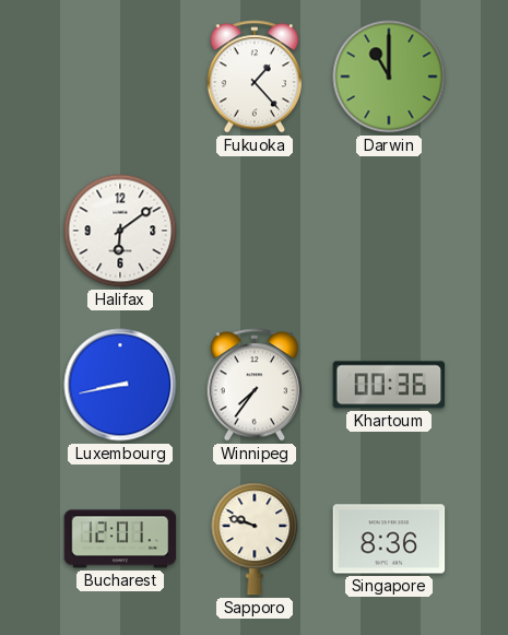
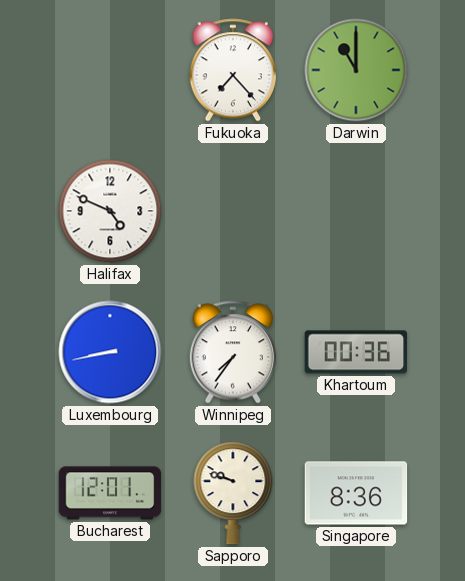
Fukuoka: 1:23 -> 7:23
Halifax: 6:09 -> 4:49
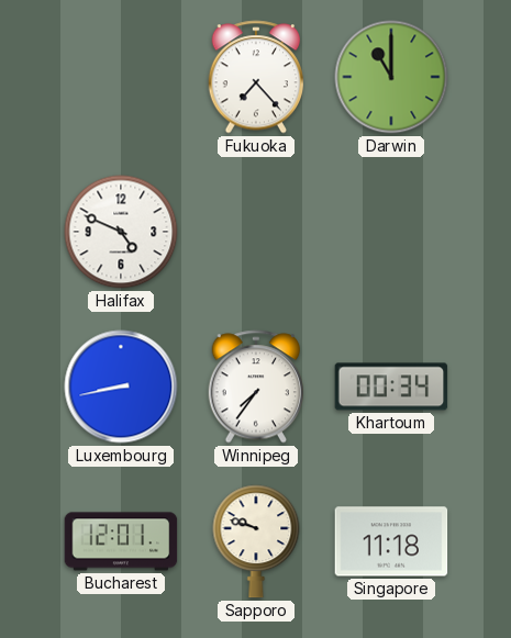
Khartoum: 00:36 -> 00:34
Singapore: 8:36 -> 11:18
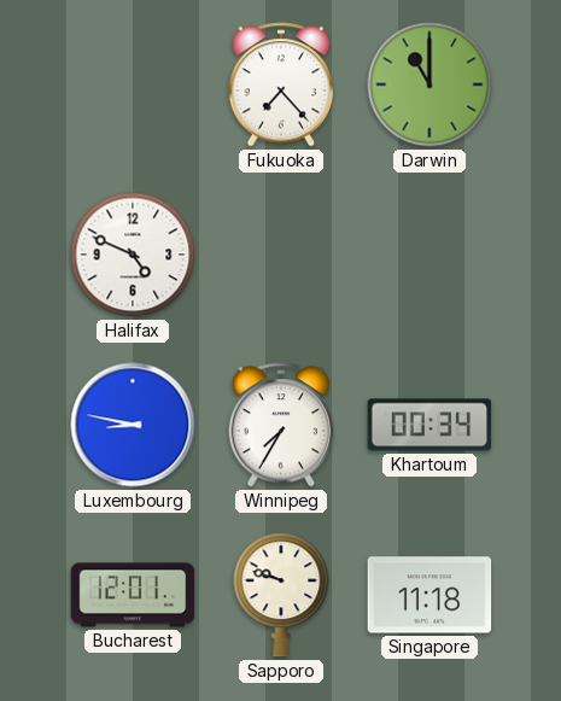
Luxembourg: 8:43 -> 8:47
Winnipeg: 7:36 -> 7:35
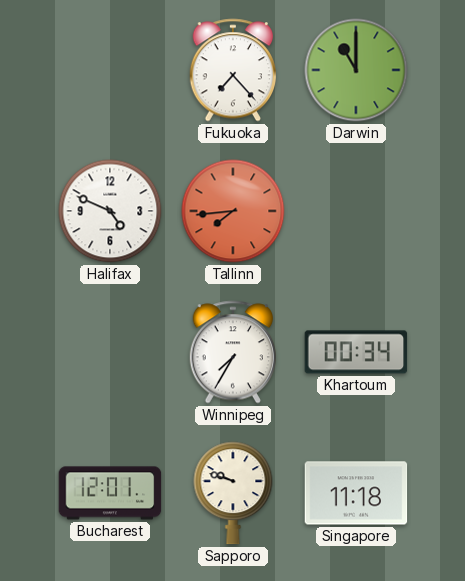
Tallinn: none -> 7:44
Luxembourg: 8:47 -> none
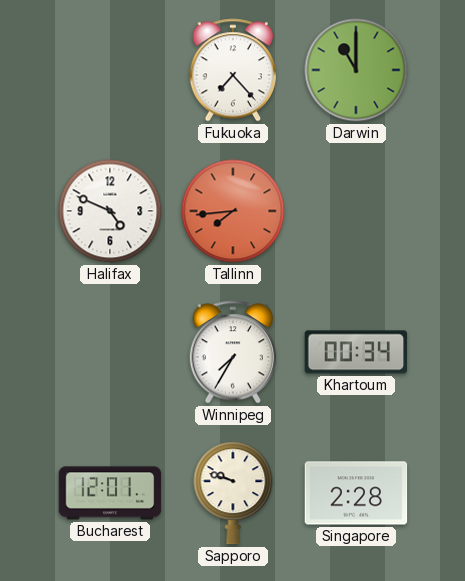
Singapore: 11:18 -> 2:28
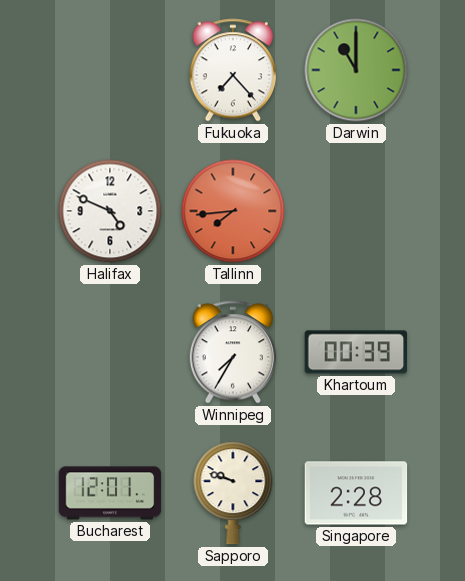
Khartoum: 00:34 -> 00:39
